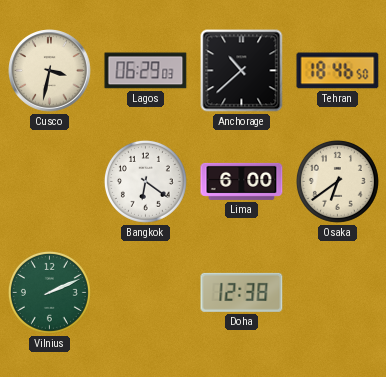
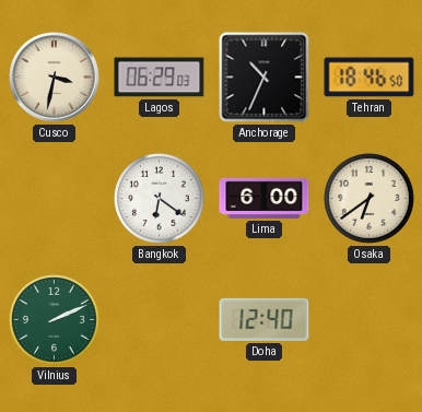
Anchorage: 10:38 -> 10:34
Doha: 12:38 -> 12:40
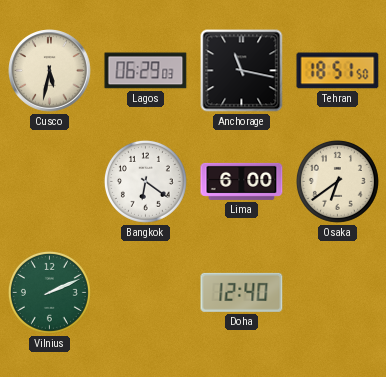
Cusco: 3:32 -> 5:32
Anchorage: 10:34 -> 11:17
Tehran: 18:46 -> 18:51
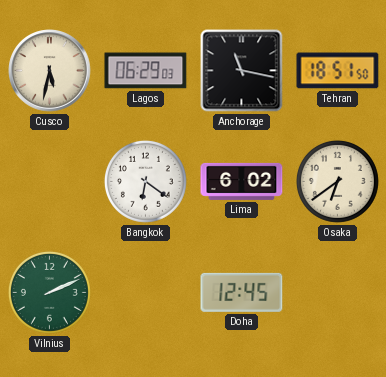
Lima: 6:00 -> 6:02
Doha: 12:40 -> 12:45
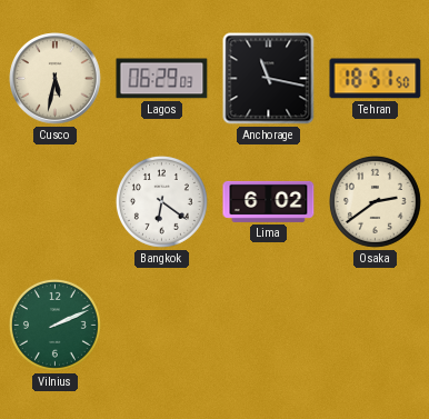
Osaka: 6:39 -> 2:39
Doha: 12:45 -> none
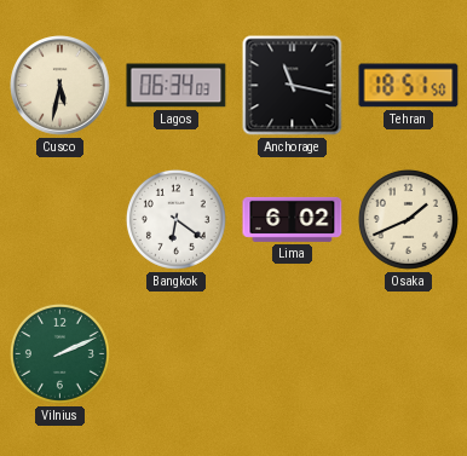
Lagos: 06:29 -> 06:34
Osaka: 2:39 -> 1:41
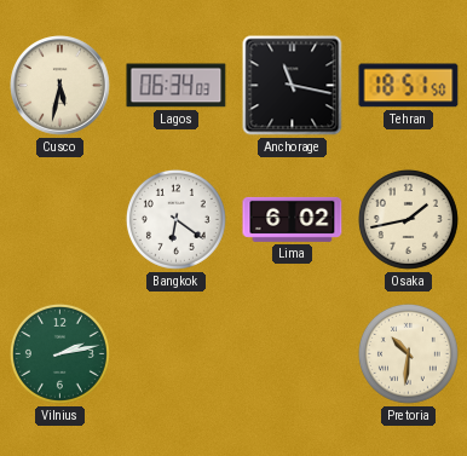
Osaka: 1:41 -> 1:43
Vilnius: 2:11 -> 2:13
Pretoria: none -> 10:31
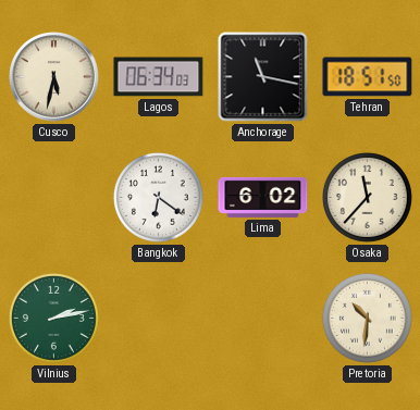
Osaka: 1:43 -> 11:37
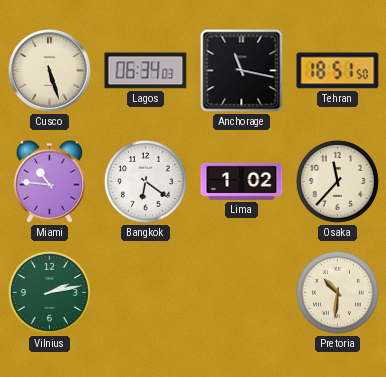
Cusco: 5:32 -> 5:27
Miami: none -> 10:46
Lima: 6:02 -> 1:02
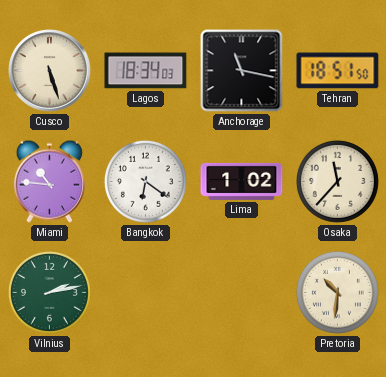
Lagos: 06:34 -> 18:34
